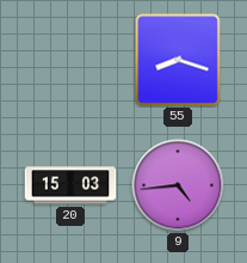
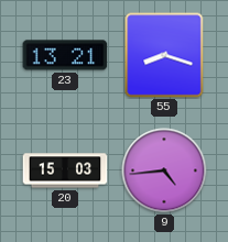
23: none -> 13:21
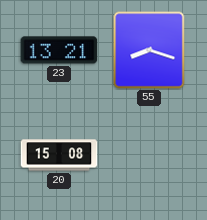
20: 15:03 -> 15:08
9: 4:44 -> none
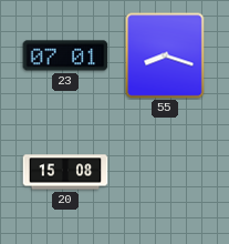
23: 13:21 -> 07:01
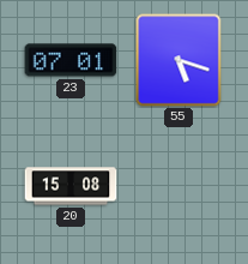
55: 8:18 -> 5:18
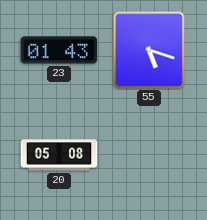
23: 07:01 -> 01:43
20: 15:08 -> 05:08
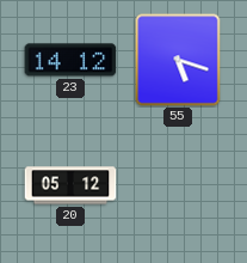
23: 01:43 -> 14:12
20: 05:08 -> 05:12
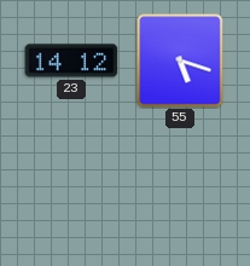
20: 05:12 -> none
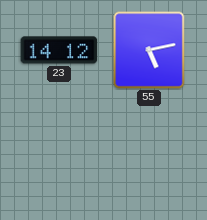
55: 5:18 -> 5:13
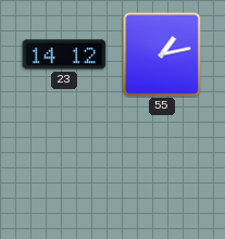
55: 5:13 -> 1:13
